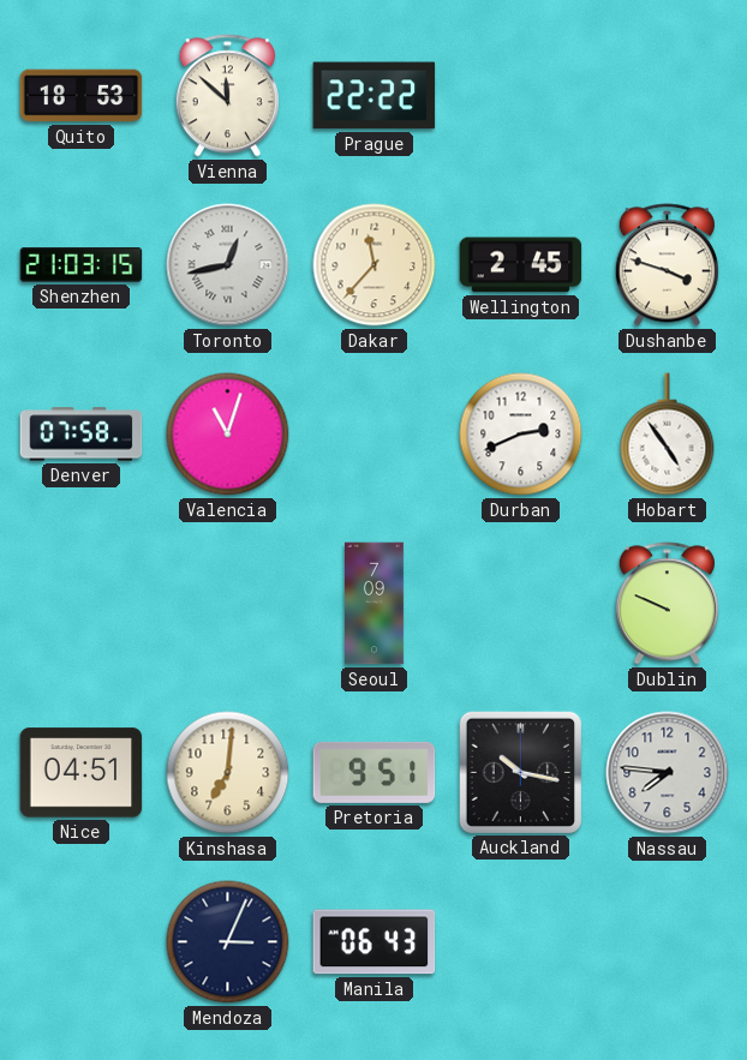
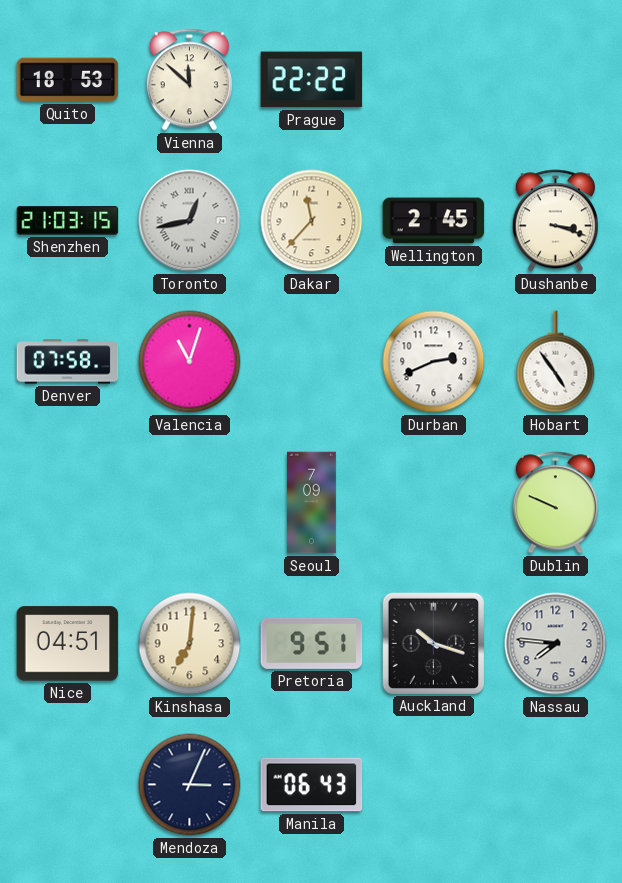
Dushanbe: 3:48 -> 3:18
Auckland: 10:17 -> 10:18
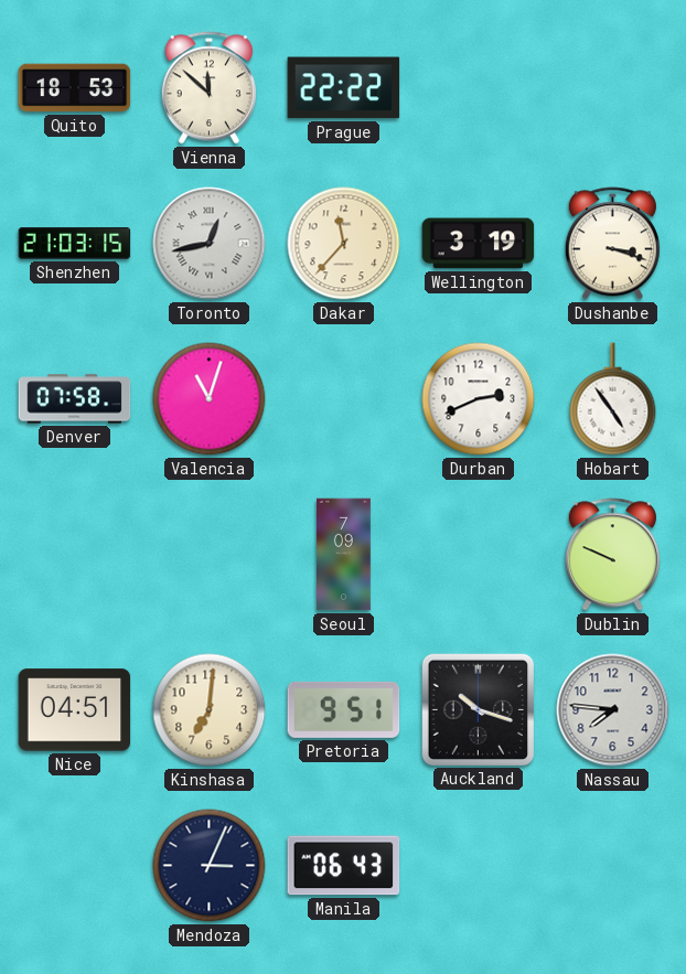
Wellington: 2:45 -> 3:19
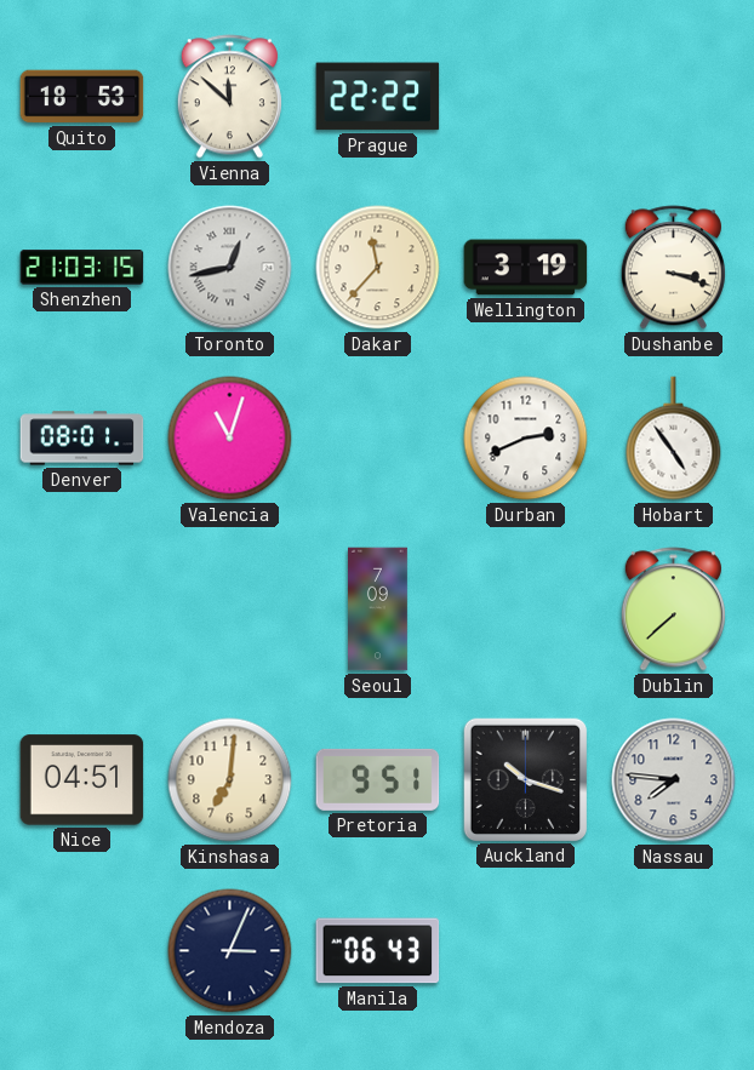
Denver: 07:58 -> 08:01
Dublin: 9:49 -> 7:38
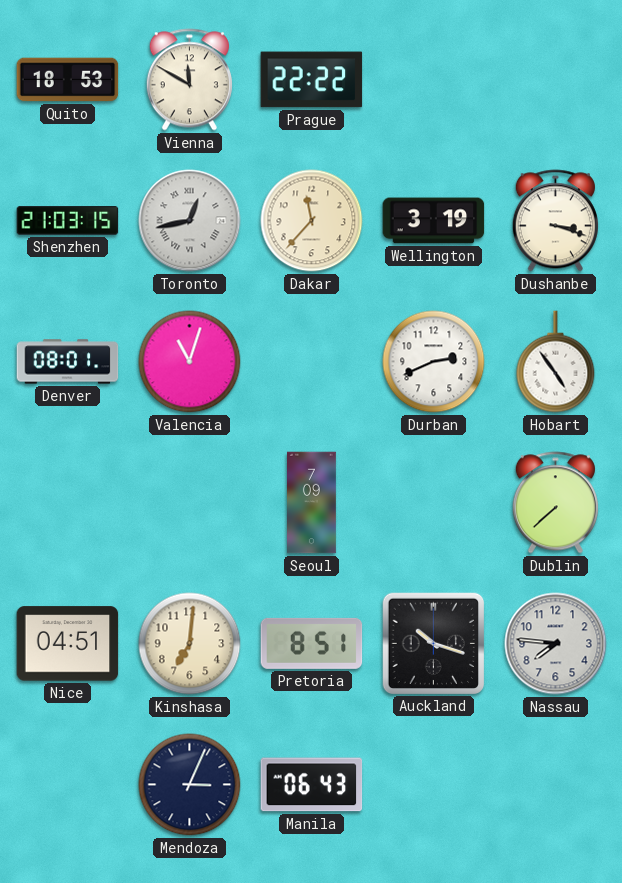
Vienna: 11:52 -> 11:50
Pretoria: 9:51 -> 8:51
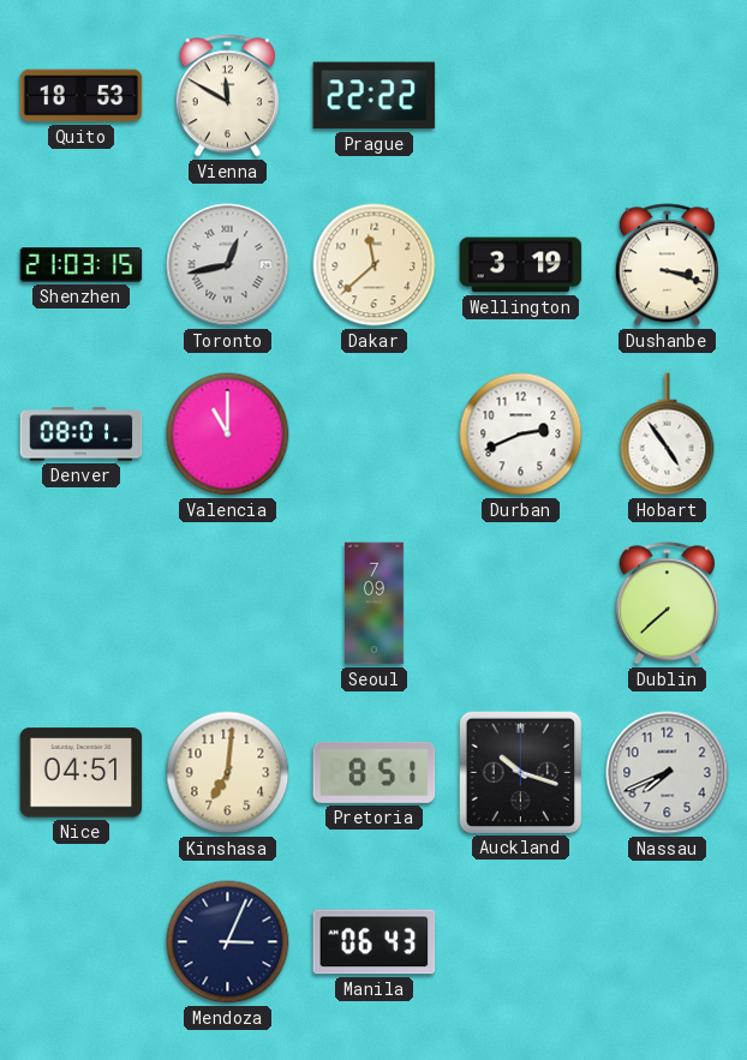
Dakar: 11:37 -> 11:38
Valencia: 11:03 -> 11:00
Nassau: 7:46 -> 7:41
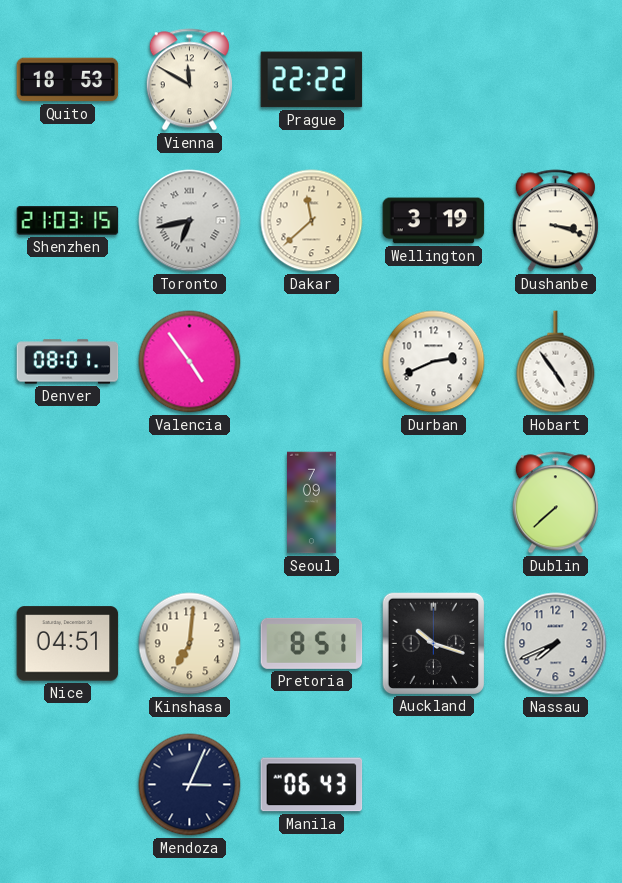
Toronto: 12:43 -> 6:43
Valencia: 11:00 -> 4:54
